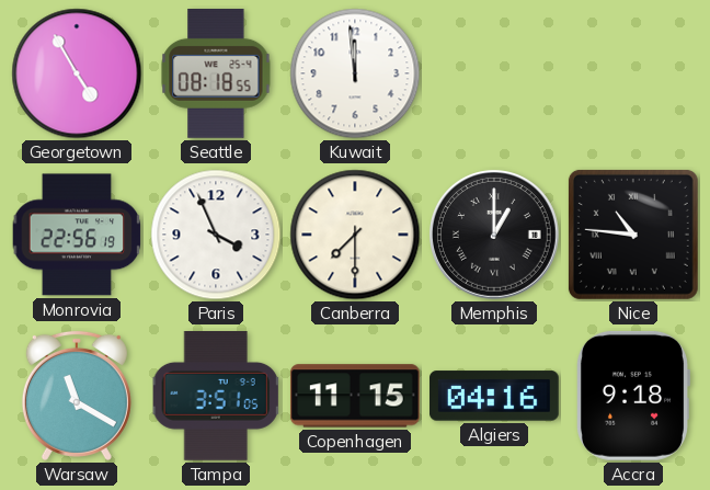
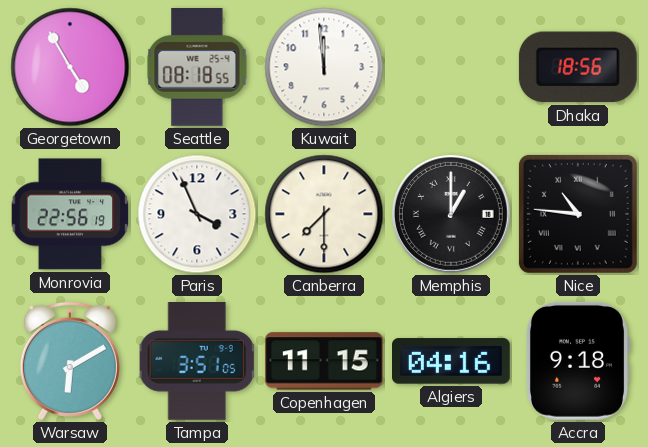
Dhaka: none -> 18:56
Warsaw: 11:20 -> 6:10
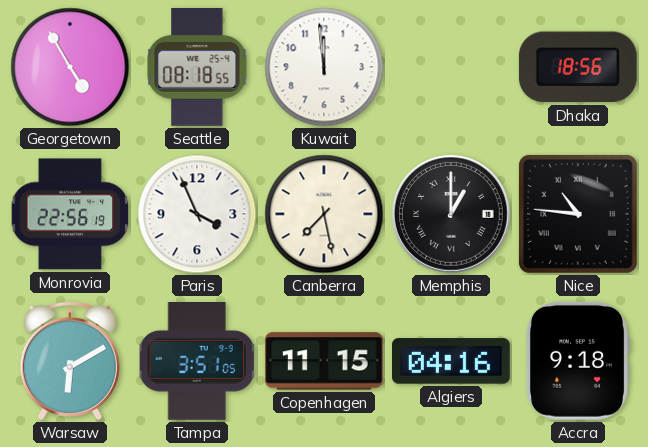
Canberra: 7:30 -> 7:28
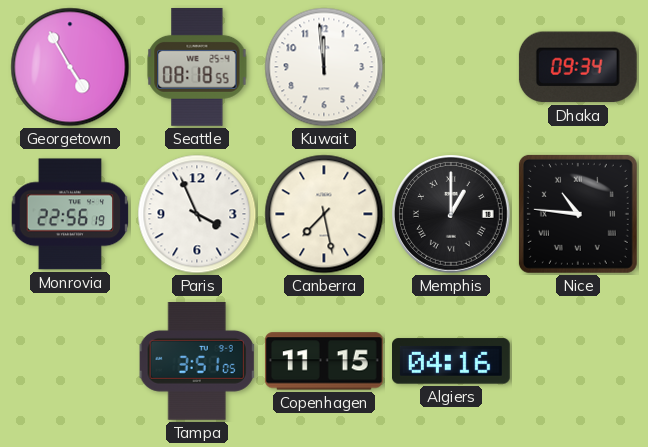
Dhaka: 18:56 -> 09:34
Warsaw: 6:10 -> none
Accra: 9:18 -> none
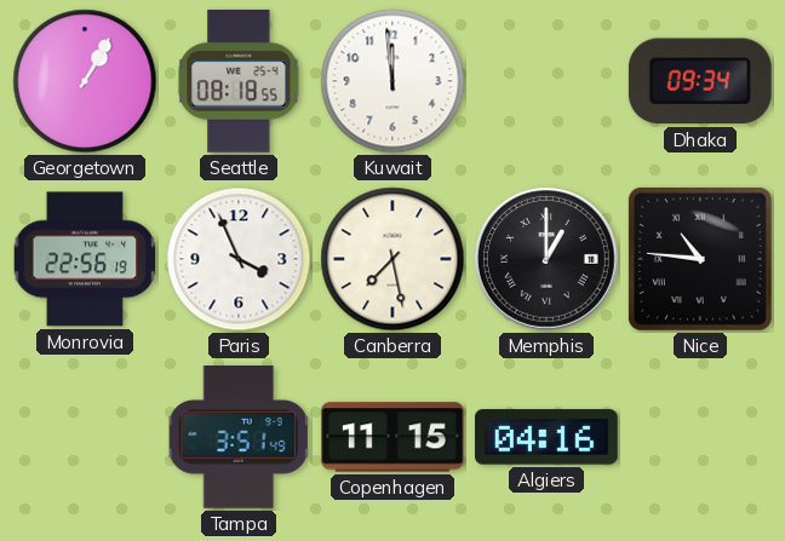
Georgetown: 4:55 -> 1:05
Tampa: 3:51:05 -> 3:51:49
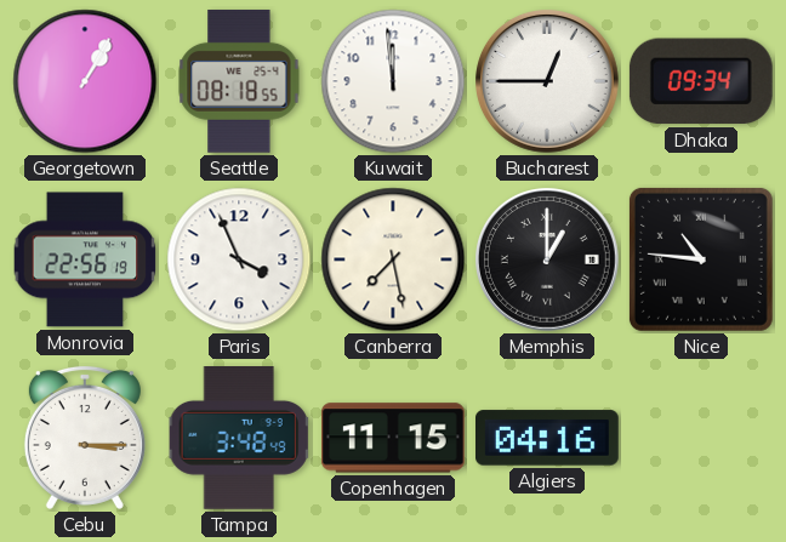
Bucharest: none -> 12:45
Cebu: none -> 3:15
Tampa: 3:51 -> 3:48
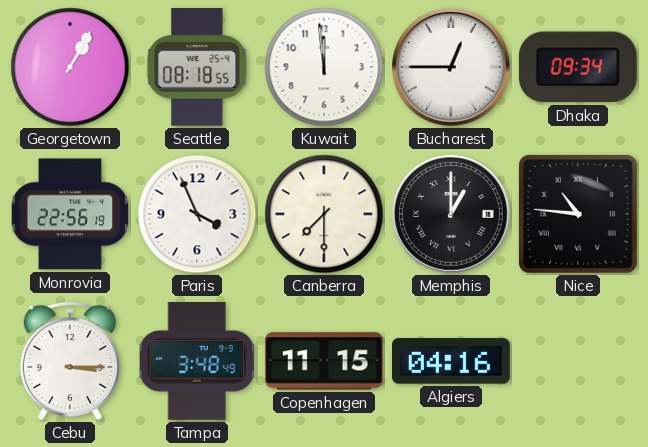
Canberra: 7:28 -> 7:30
